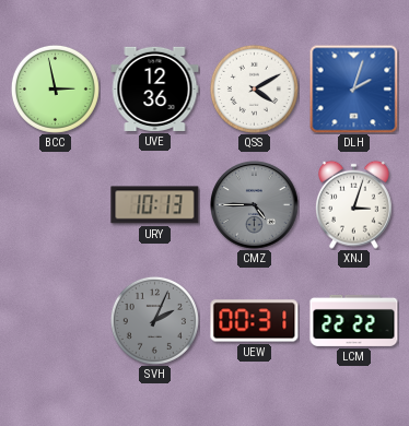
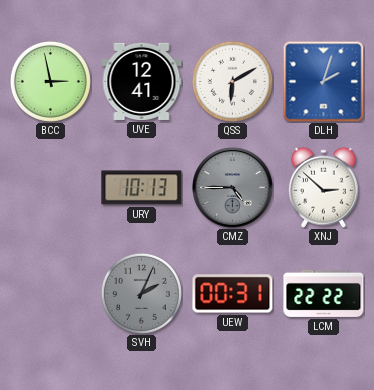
UVE: 12:36 -> 12:41
QSS: 4:10 -> 6:10
XNJ: 3:03 -> 2:52
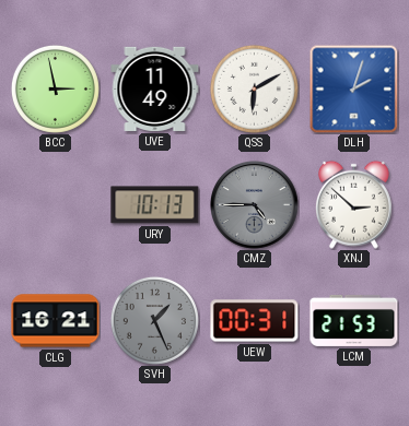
UVE: 12:41 -> 11:49
CLG: none -> 16:21
SVH: 2:04 -> 1:26
LCM: 22:22 -> 21:53
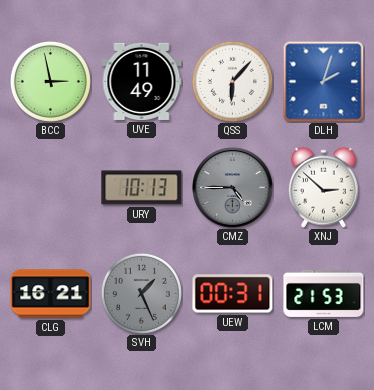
QSS: 6:10 -> 6:07
